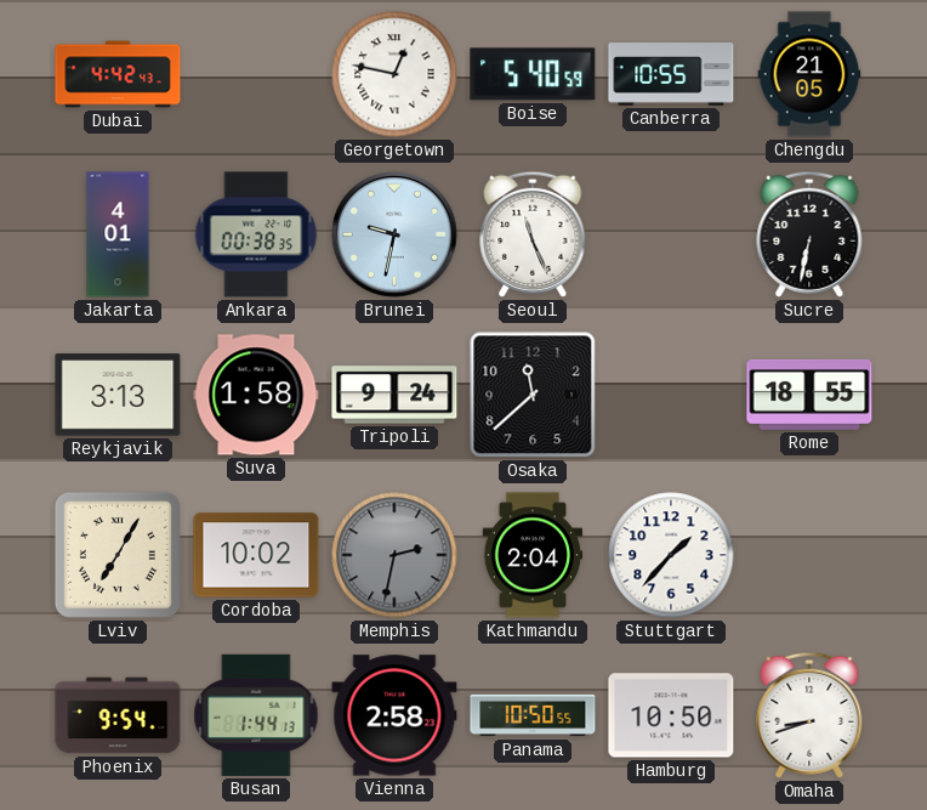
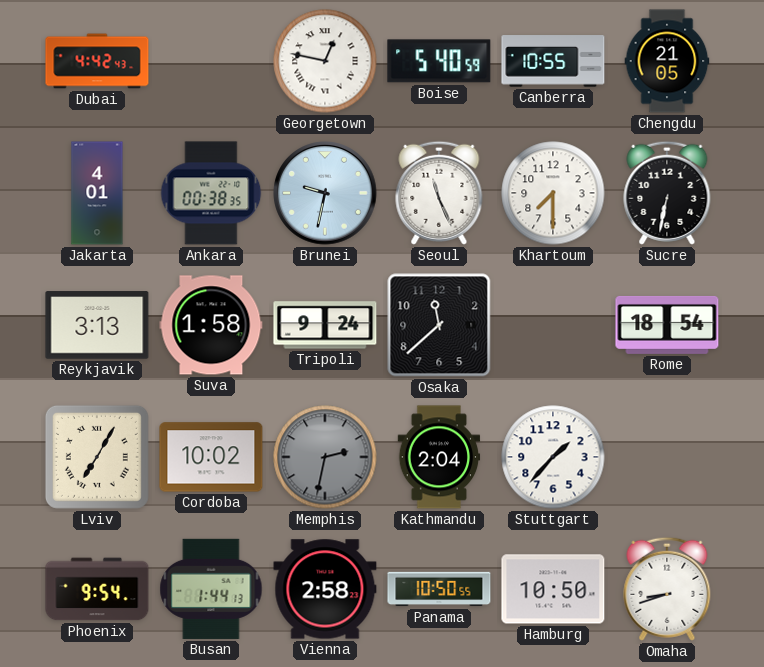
Khartoum: none -> 7:30
Rome: 18:55 -> 18:54
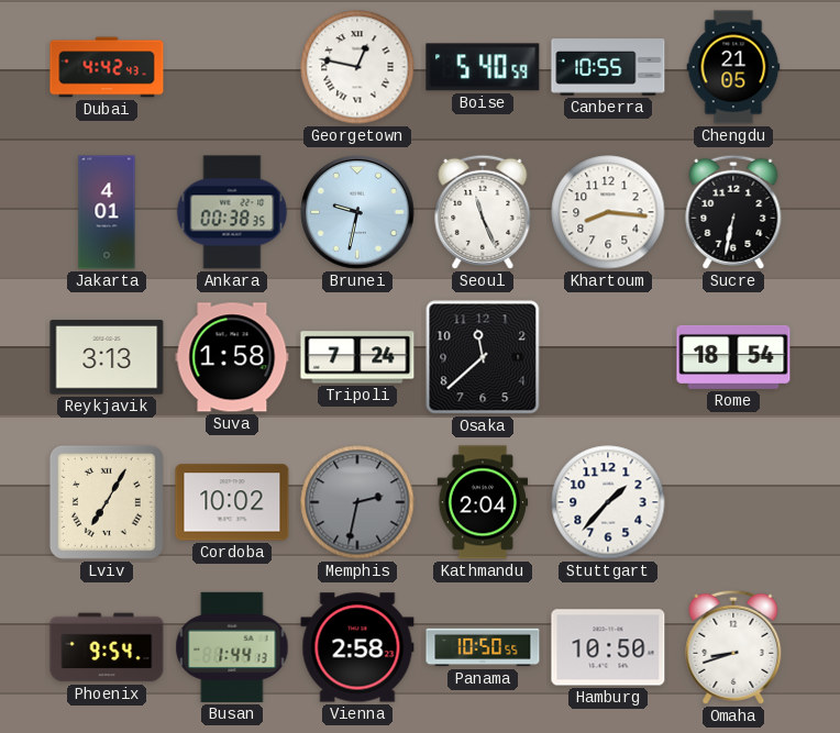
Khartoum: 7:30 -> 8:16
Tripoli: 9:24 -> 7:24
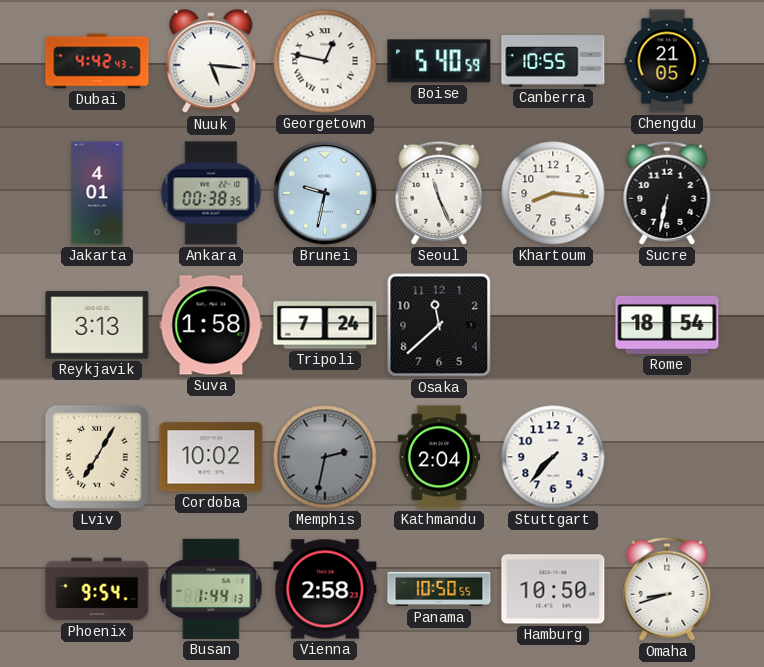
Nuuk: none -> 5:16
Stuttgart: 1:37 -> 7:37
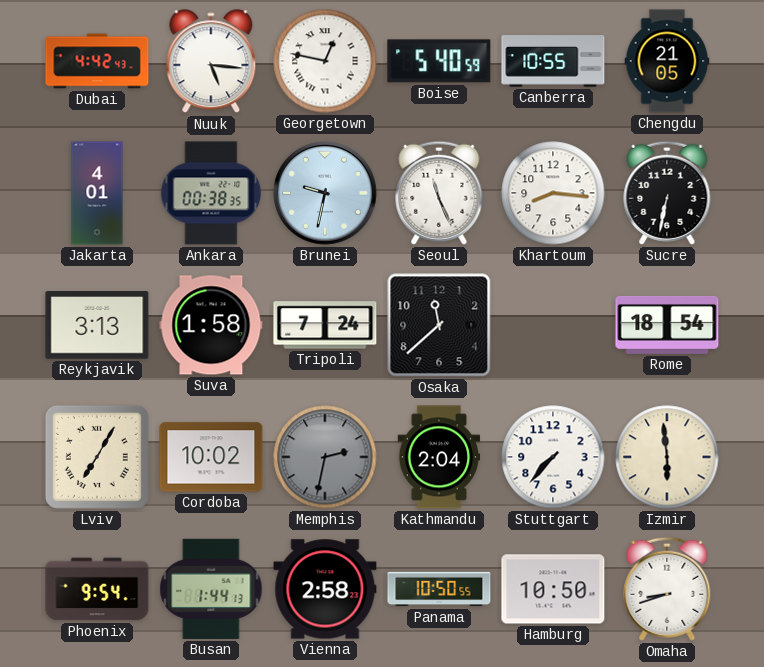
Izmir: none -> 5:59
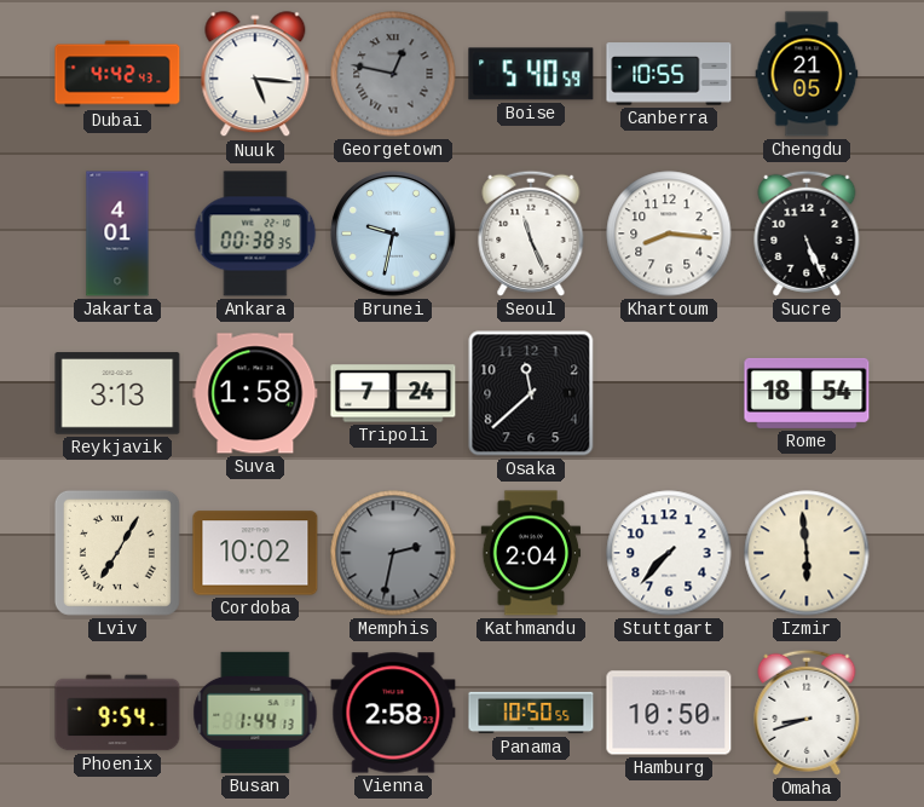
Georgetown dial: white -> grey
Sucre: 6:32 -> 5:26
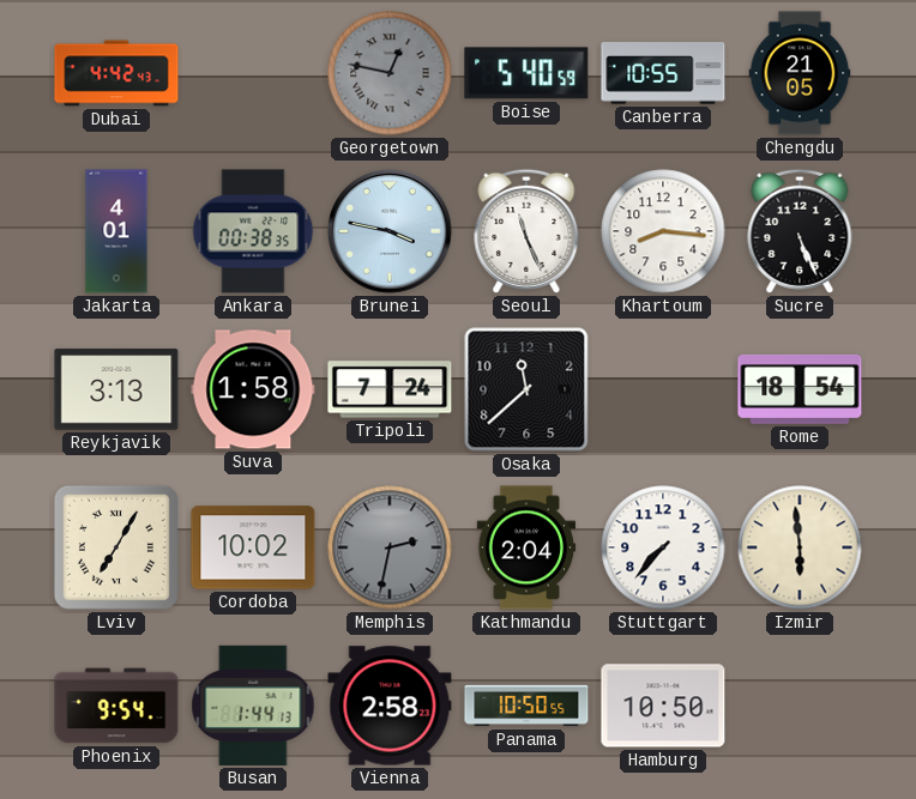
Nuuk: 5:16 -> none
Brunei: 9:32 -> 3:47
Omaha: 8:42 -> none
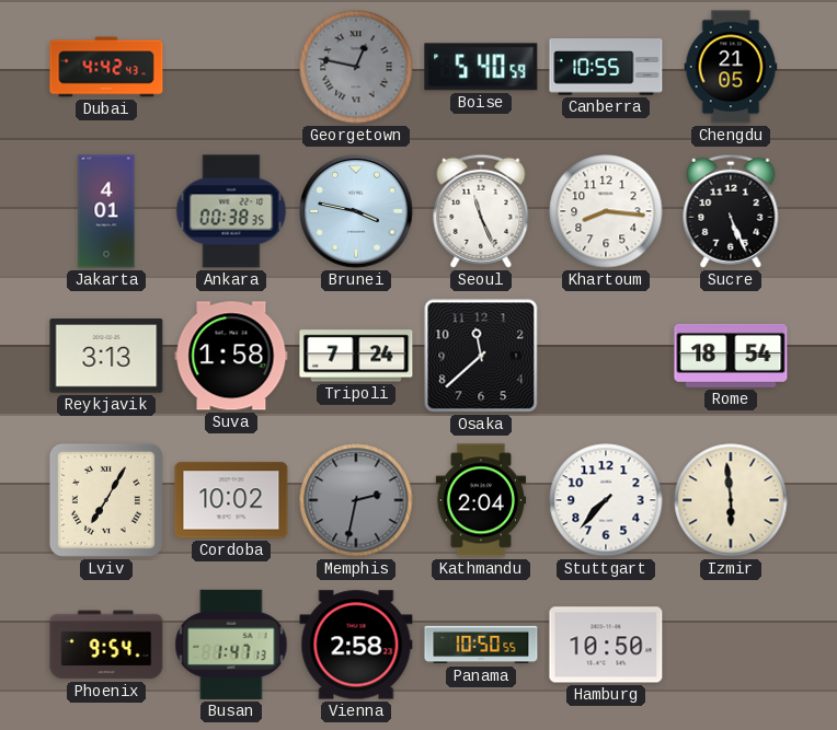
Busan: 1:44 -> 1:47
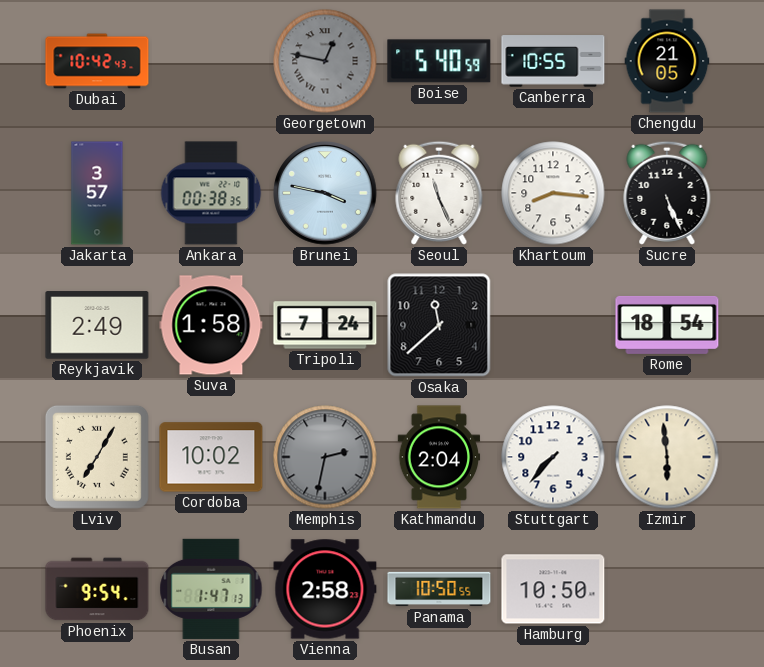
Dubai: 4:42 -> 10:42
Jakarta: 4:01 -> 3:57
Reykjavik: 3:13 -> 2:49
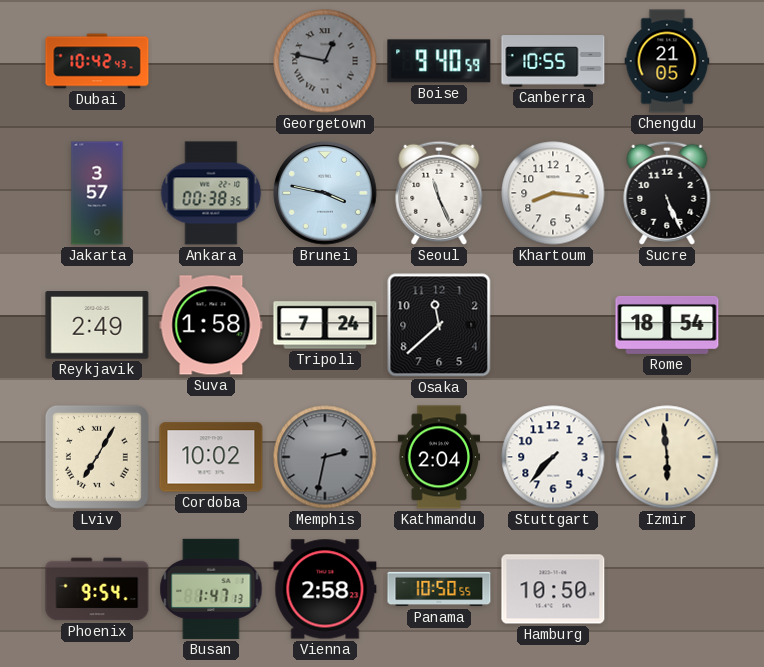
Boise: 5:40 -> 9:40
